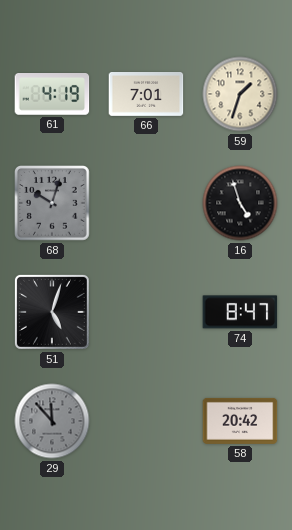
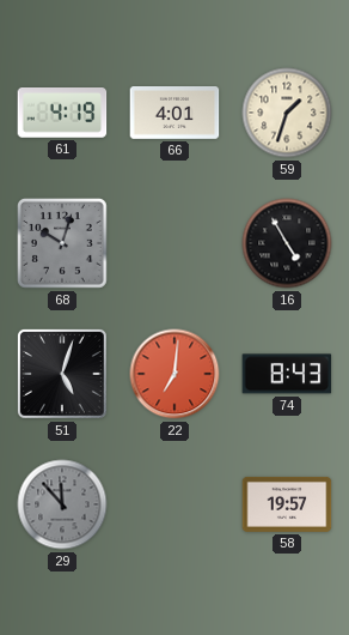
66: 7:01 -> 4:01
16: 4:57 -> 4:55
22: none -> 7:01
74: 8:47 -> 8:43
58: 20:42 -> 19:57
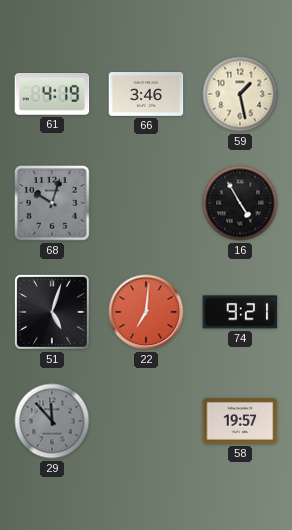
66: 4:01 -> 3:46
59: 1:33 -> 1:28
74: 8:43 -> 9:21
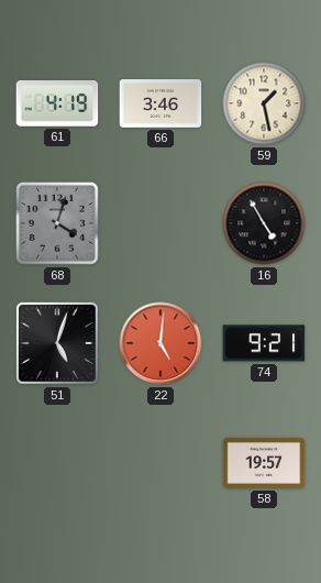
68: 10:03 -> 4:03
22: 7:01 -> 5:01
29: 11:53 -> none
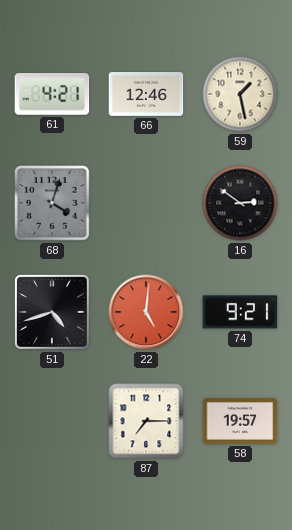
61: 4:19 -> 4:21
66: 3:46 -> 12:46
16: 4:55 -> 2:51
51: 5:03 -> 4:42
87: none -> 7:15
